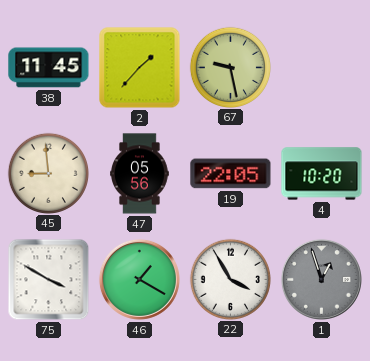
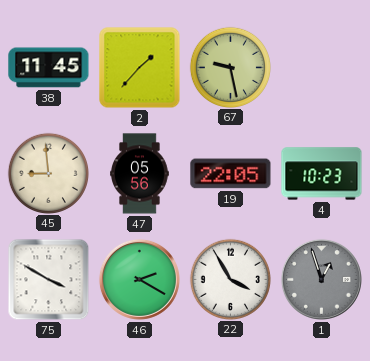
4: 10:20 -> 10:23
46: 1:20 -> 2:20
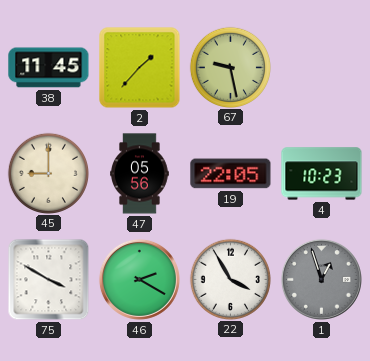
45: 8:59 -> 9:00
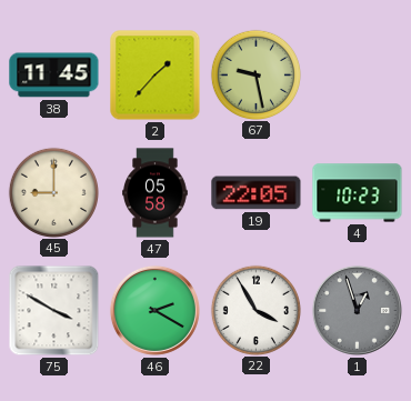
47: 05:56 -> 05:58
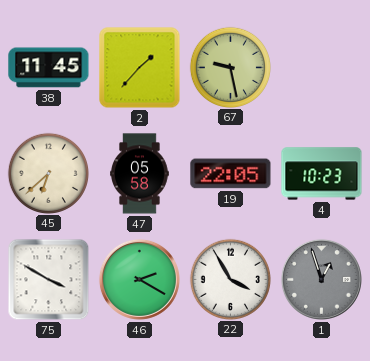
45: 9:00 -> 6:38
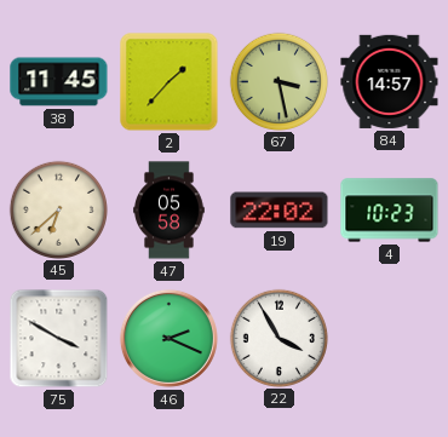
67: 9:28 -> 3:28
84: none -> 14:57
19: 22:05 -> 22:02
46: 2:20 -> 2:19
1: 12:57 -> none
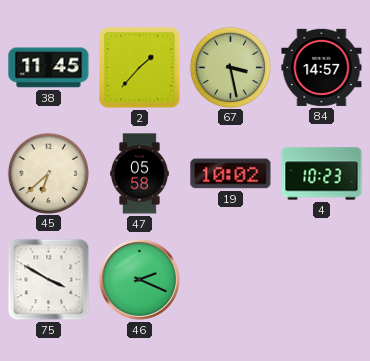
19: 22:02 -> 10:02
22: 3:55 -> none
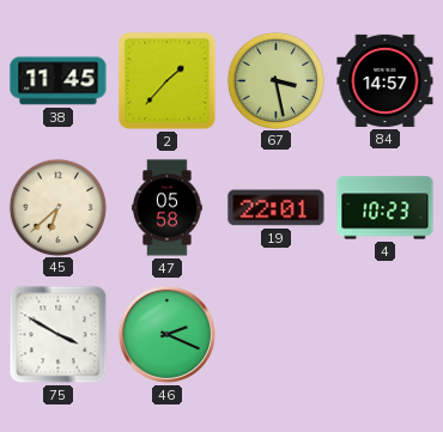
19: 10:02 -> 22:01
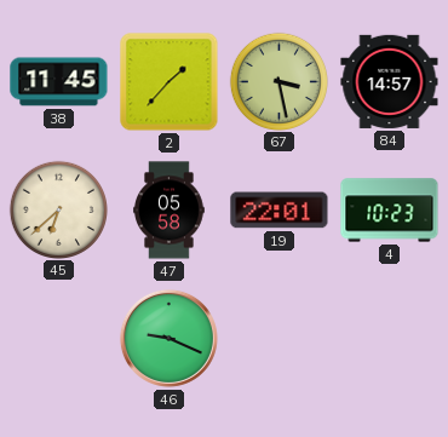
75: 3:50 -> none
46: 2:19 -> 9:19
